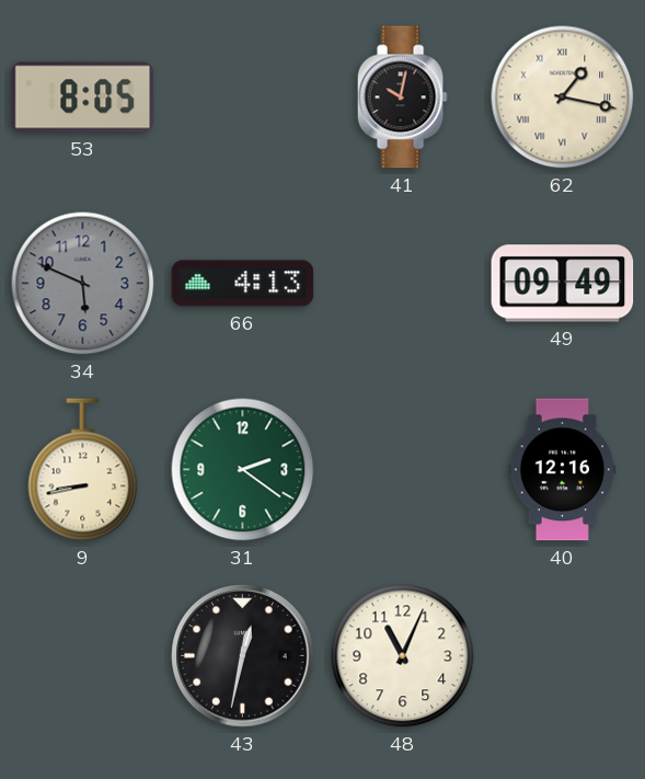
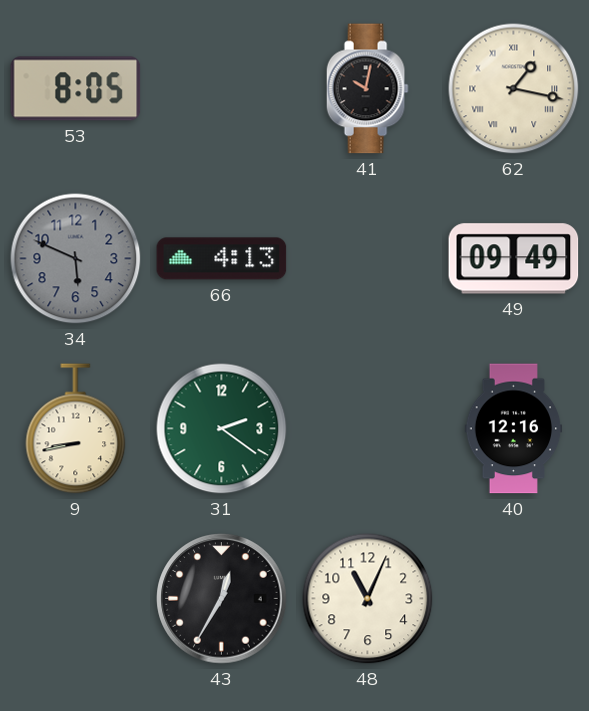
43: 12:32 -> 12:35
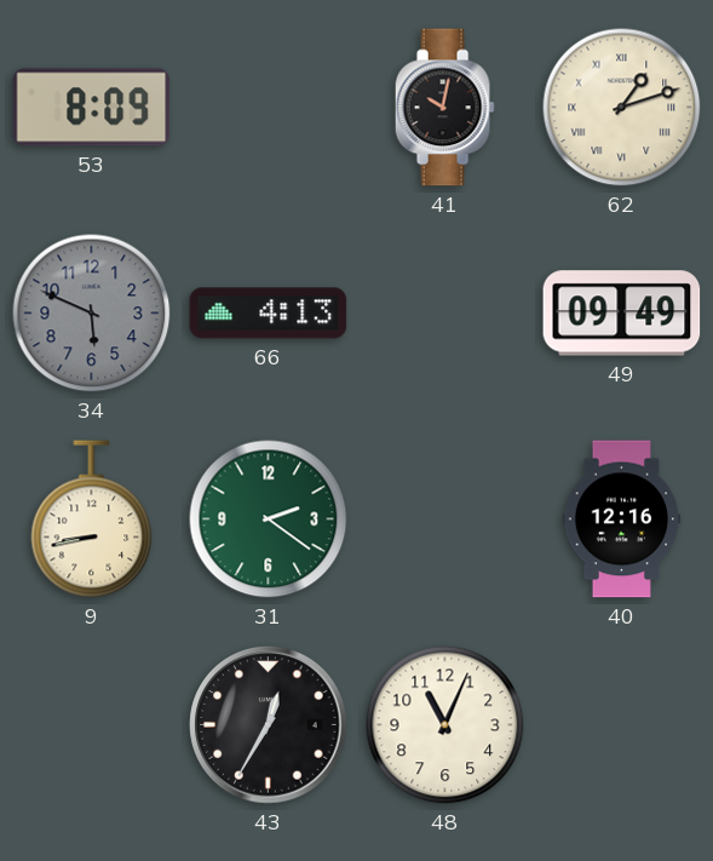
53: 8:05 -> 8:09
62: 1:17 -> 1:12
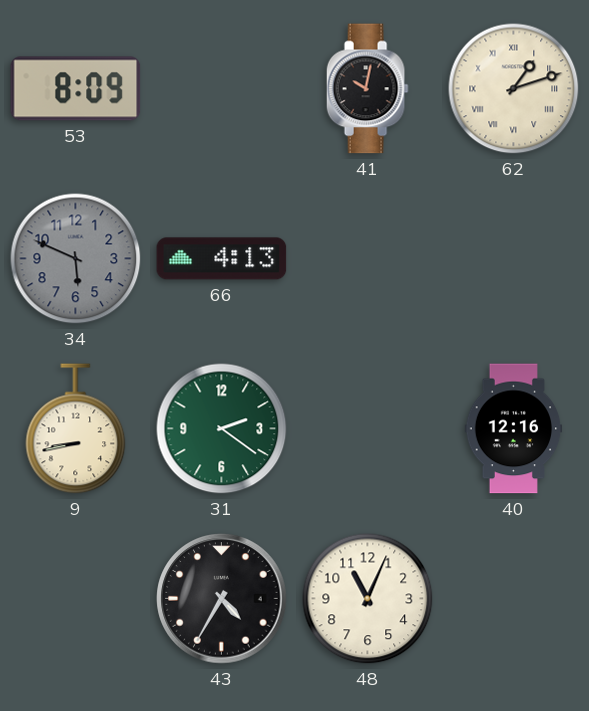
49: 09:49 -> none
43: 12:35 -> 4:35
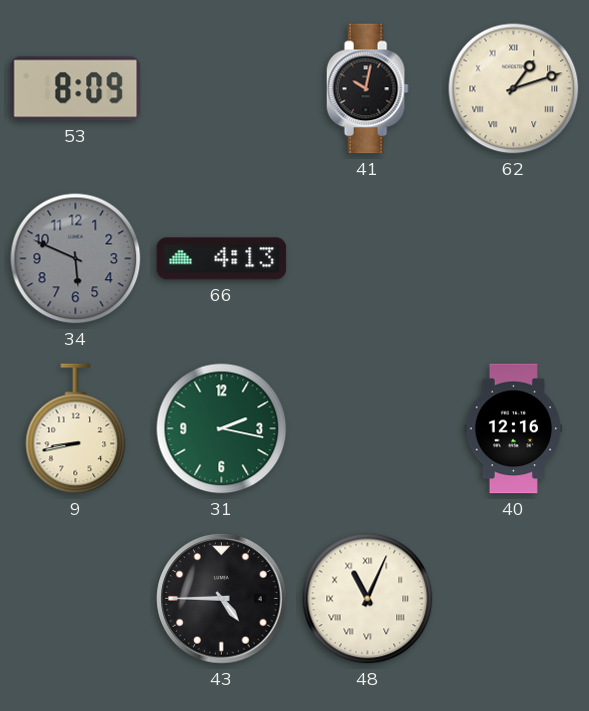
31: 2:21 -> 2:17
43: 4:35 -> 4:45
48 numerals: Arabic -> Roman
